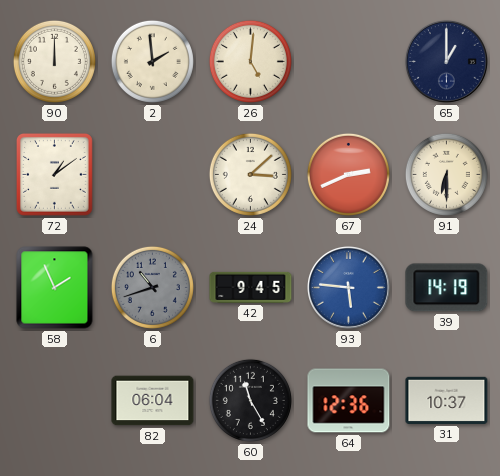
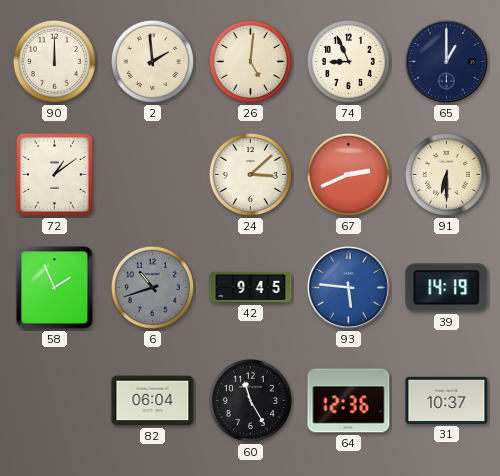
74: none -> 8:56
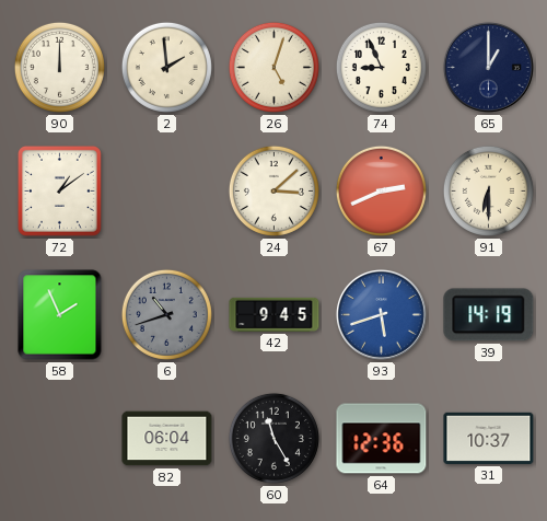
26: 5:01 -> 5:03
93: 5:46 -> 5:42
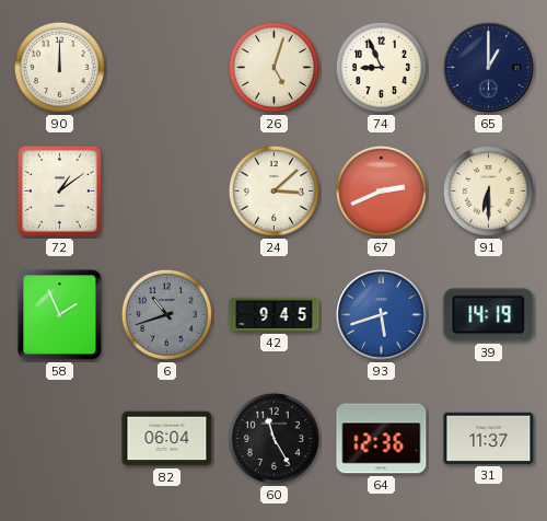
2: 1:59 -> none
31: 10:37 -> 11:37
